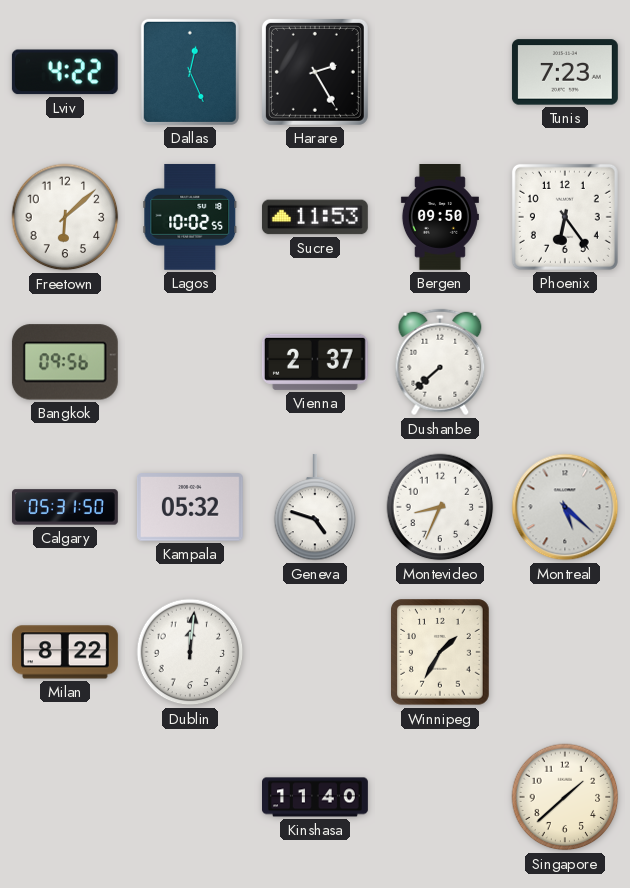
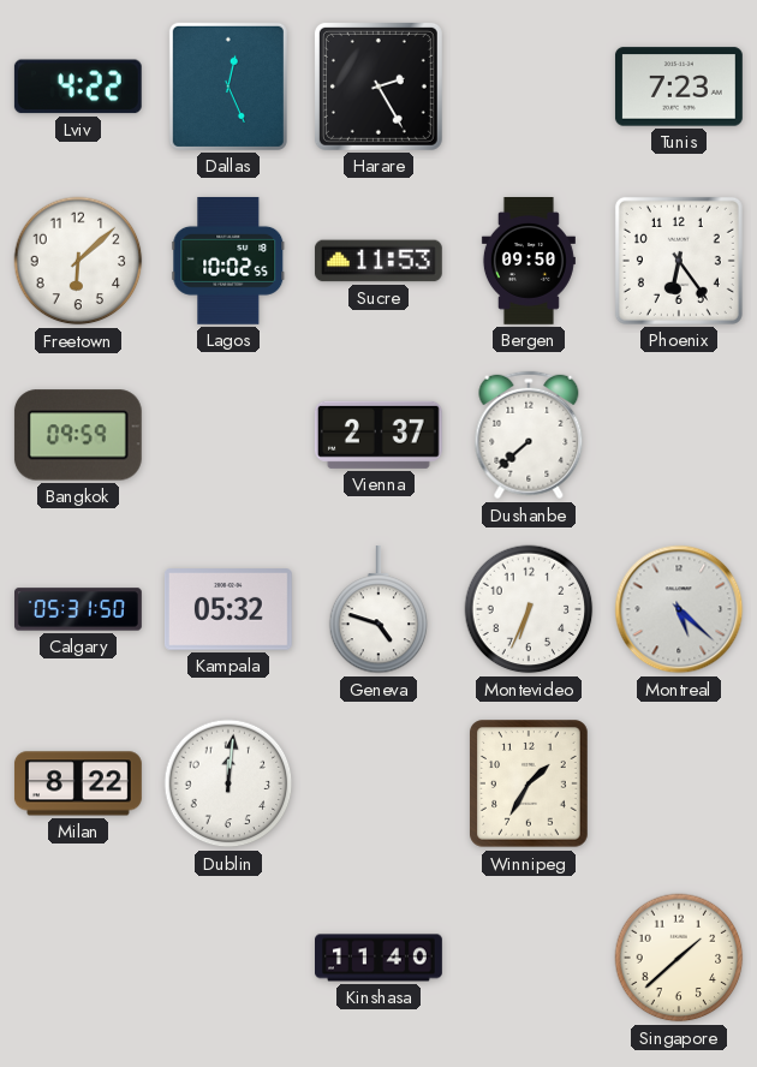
Bangkok: 09:56 -> 09:59
Montevideo: 8:34 -> 6:34
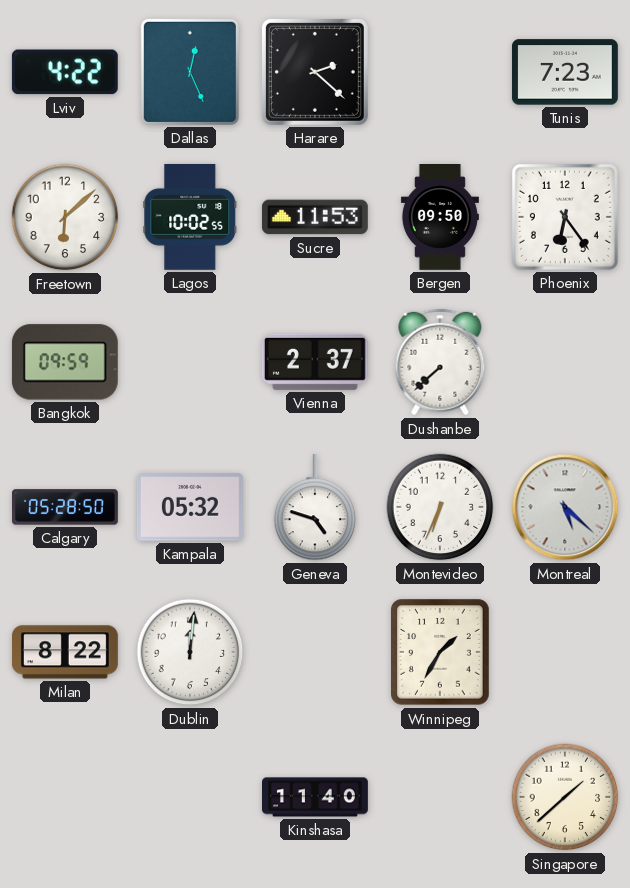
Harare: 2:25 -> 2:22
Calgary: 05:31 -> 05:28
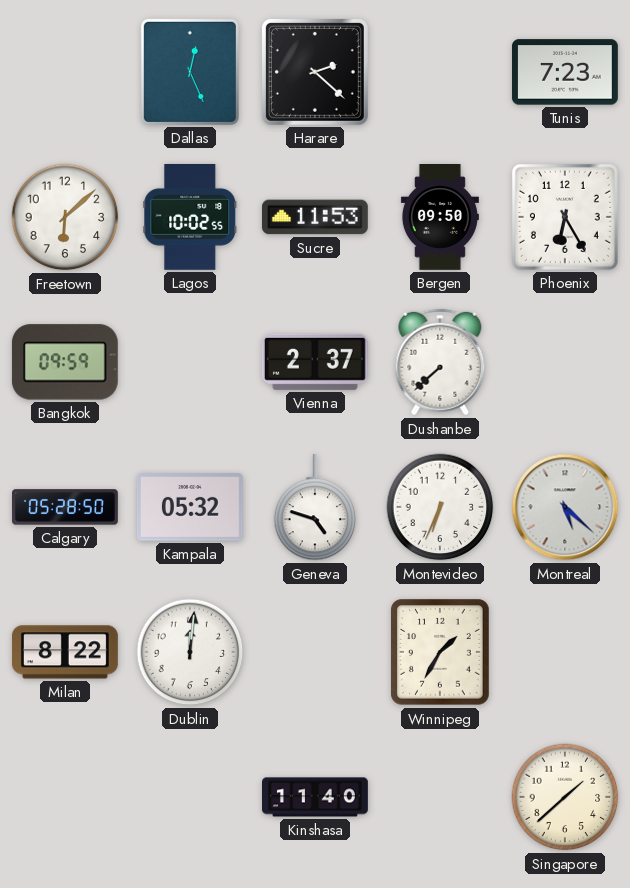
Lviv: 4:22 -> none
Phoenix: 6:24 -> 6:25
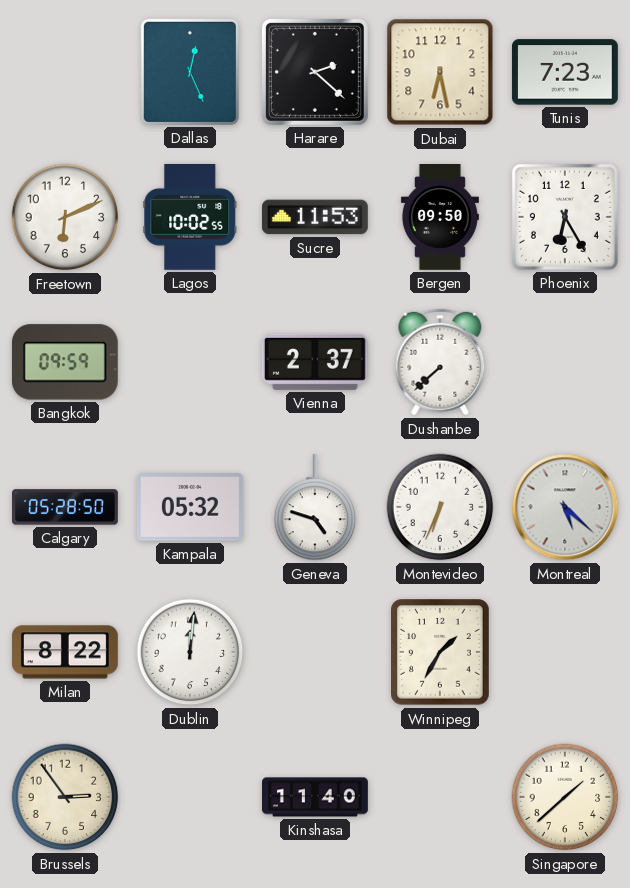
Dubai: none -> 6:28
Freetown: 6:08 -> 6:11
Brussels: none -> 2:54
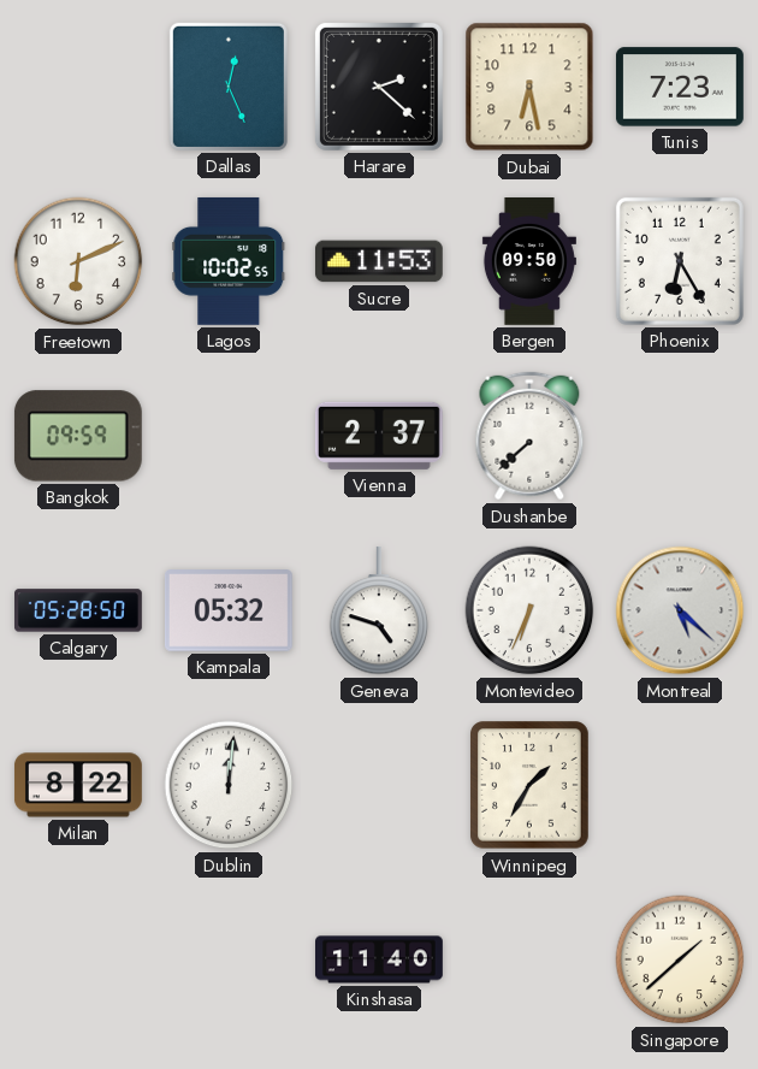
Brussels: 2:54 -> none
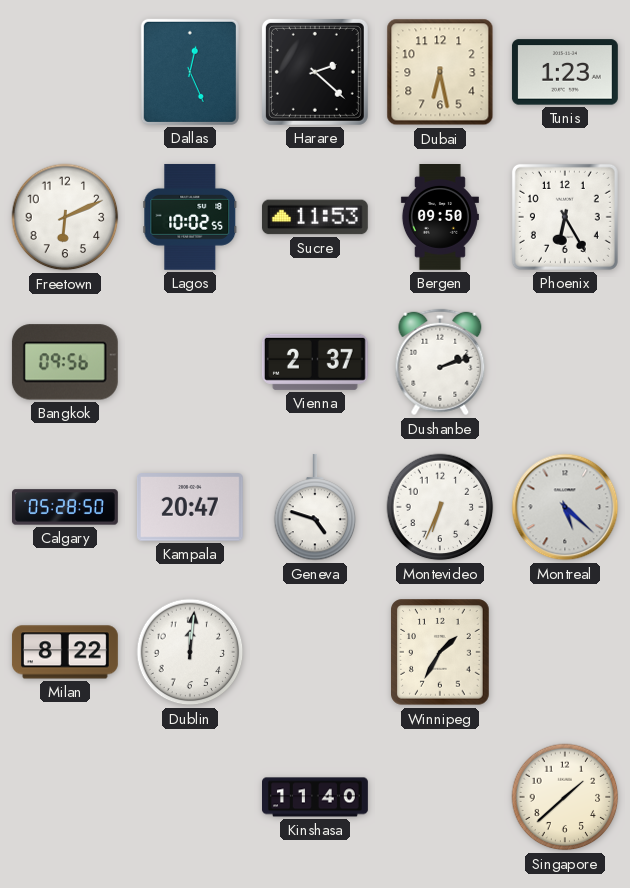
Tunis: 7:23 -> 1:23
Bangkok: 09:59 -> 09:56
Dushanbe: 7:38 -> 2:12
Kampala: 05:32 -> 20:47
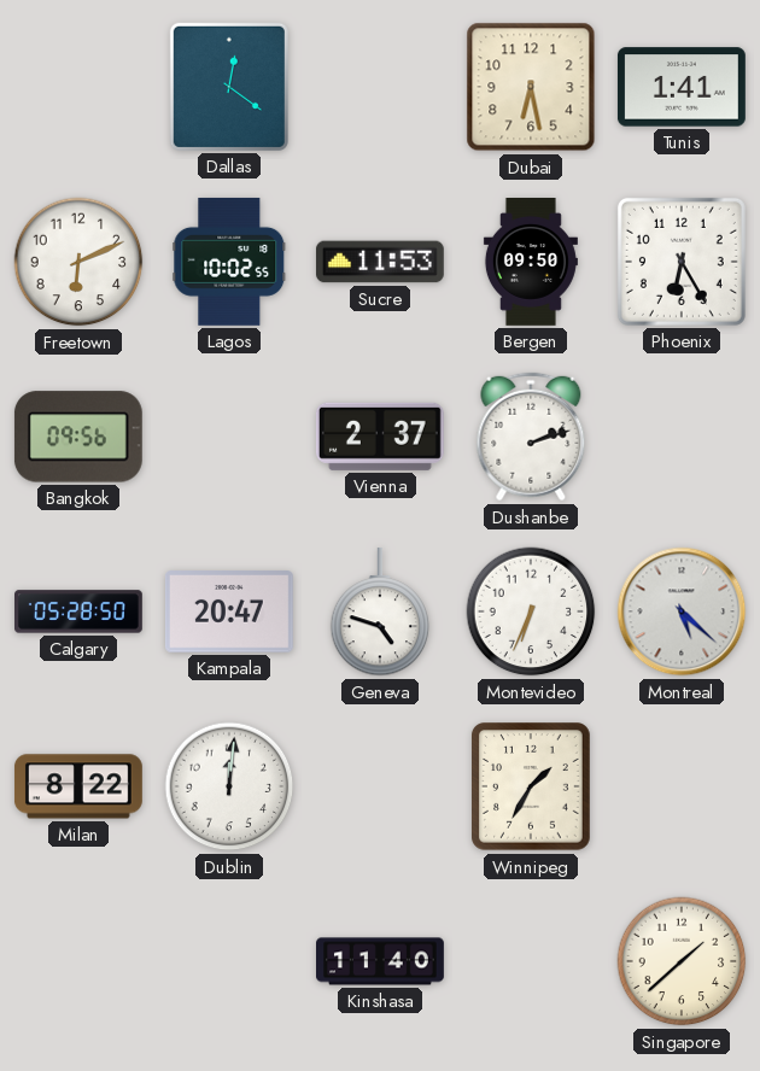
Dallas: 12:26 -> 12:21
Harare: 2:22 -> none
Tunis: 1:23 -> 1:41
